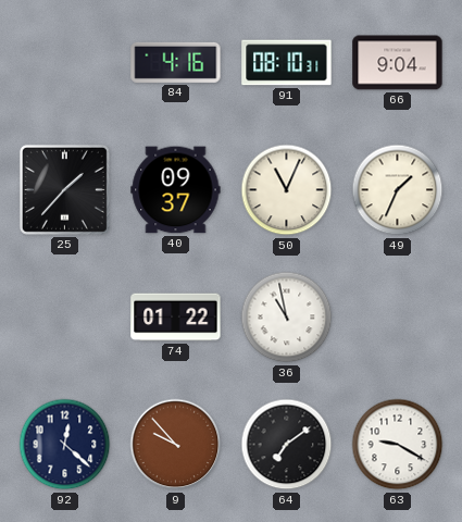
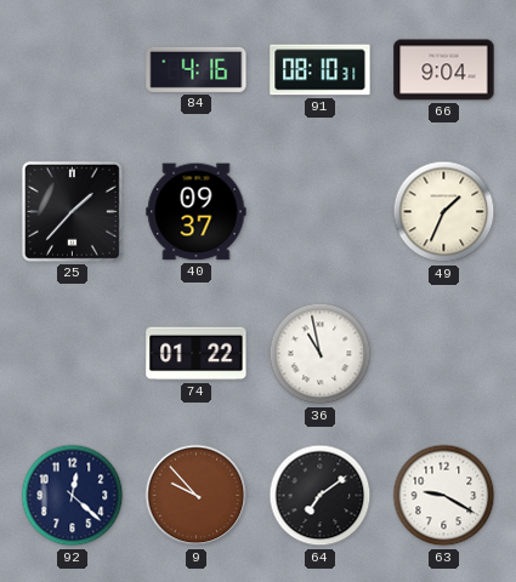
50: 11:04 -> none
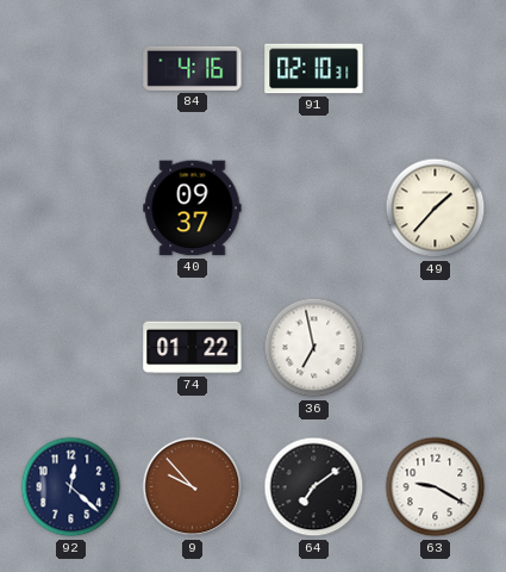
91: 08:10 -> 02:10
66: 9:04 -> none
25: 1:37 -> none
49: 1:34 -> 1:37
36: 10:58 -> 6:58
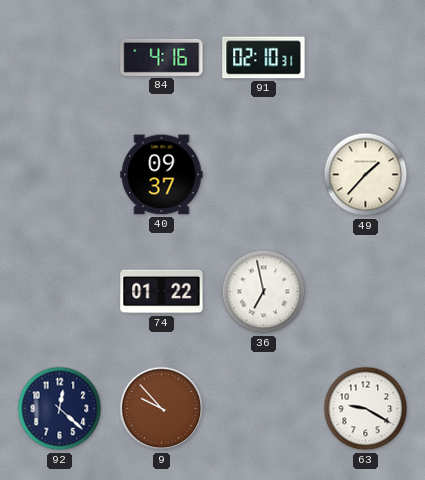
64: 7:09 -> none
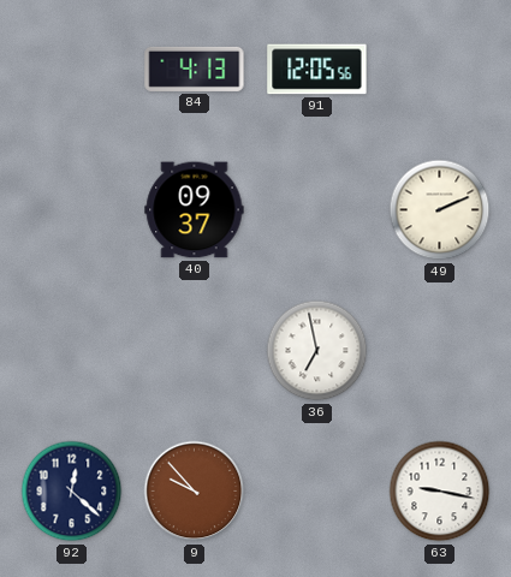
84: 4:16 -> 4:13
91: 02:10 -> 12:05
49: 1:37 -> 2:11
74: 01:22 -> none
63: 9:20 -> 9:17
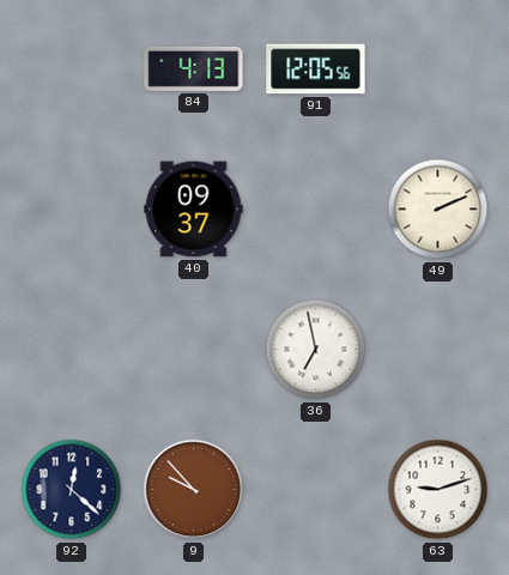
63: 9:17 -> 9:12
